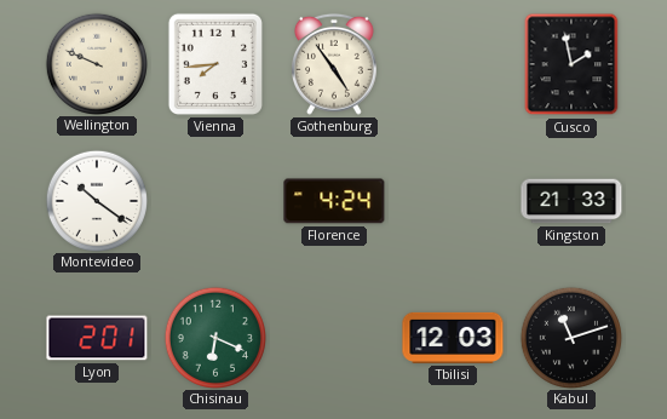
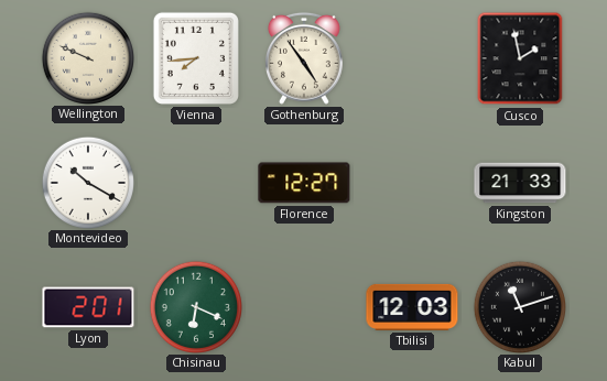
Montevideo: 10:21 -> 10:20
Florence: 4:24 -> 12:27
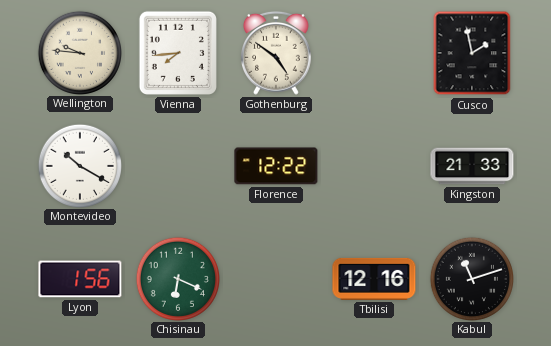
Wellington: 9:49 -> 9:46
Gothenburg: 4:54 -> 4:51
Florence: 12:27 -> 12:22
Lyon: 2:01 -> 1:56
Tbilisi: 12:03 -> 12:16
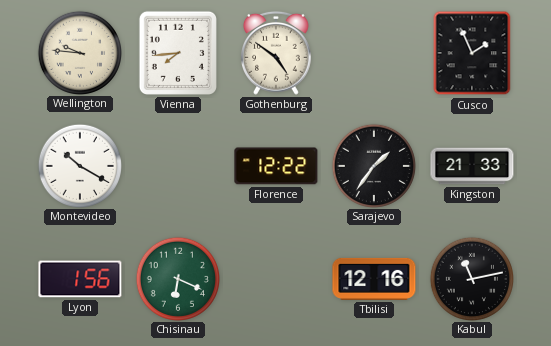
Cusco: 1:58 -> 1:56
Sarajevo: none -> 1:36
Kabul: 11:12 -> 11:13
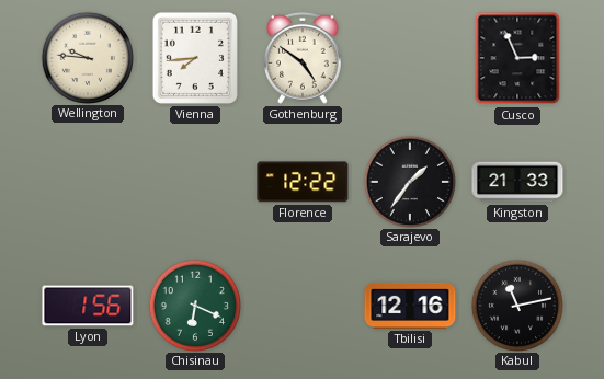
Cusco: 1:56 -> 2:56
Montevideo: 10:20 -> none
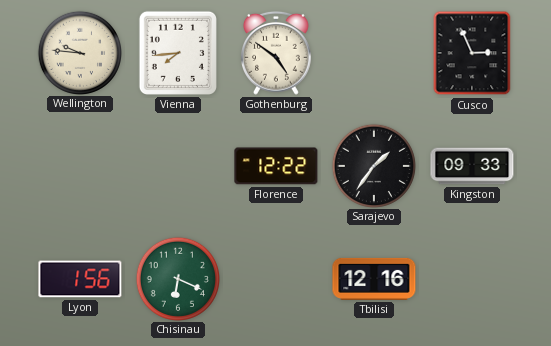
Kingston: 21:33 -> 09:33
Kabul: 11:13 -> none
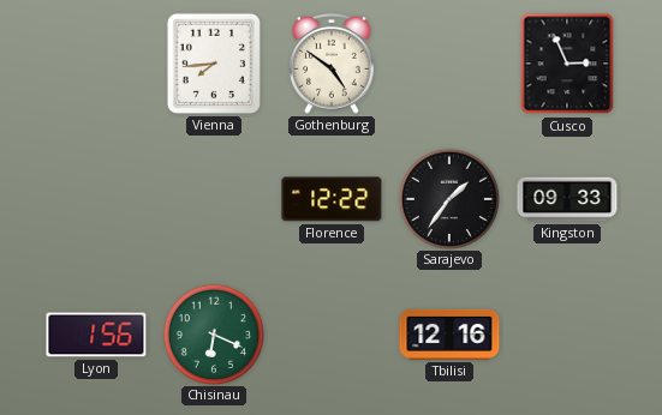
Wellington: 9:46 -> none
